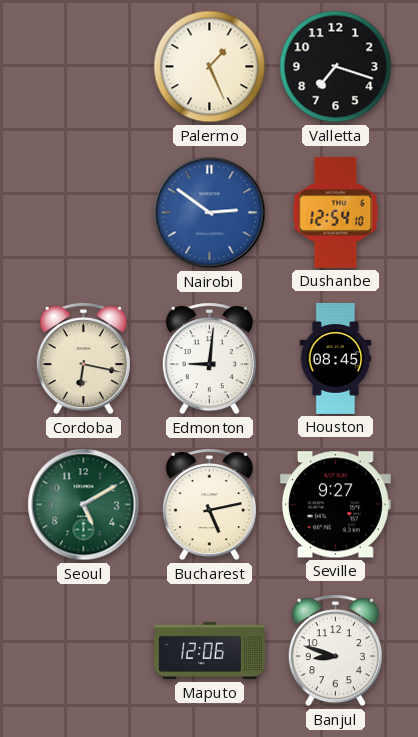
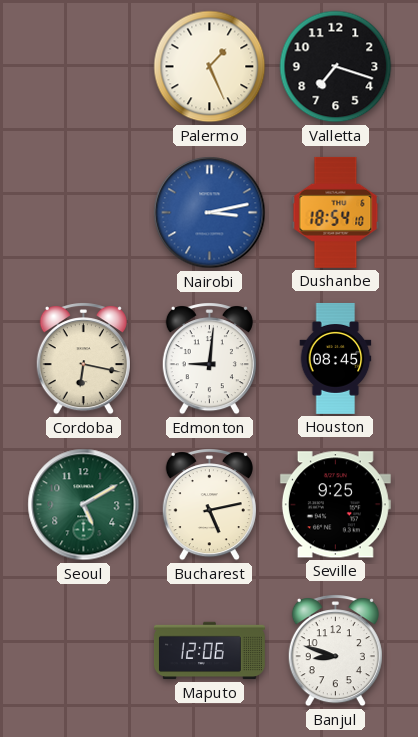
Nairobi: 2:51 -> 3:13
Dushanbe: 12:54 -> 18:54
Seville: 9:27 -> 9:25
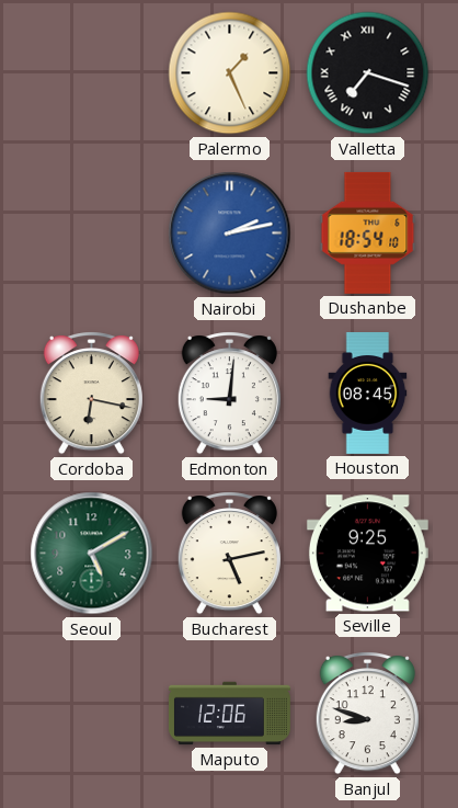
Valletta numerals: Arabic -> Roman
Nairobi: 3:13 -> 2:13
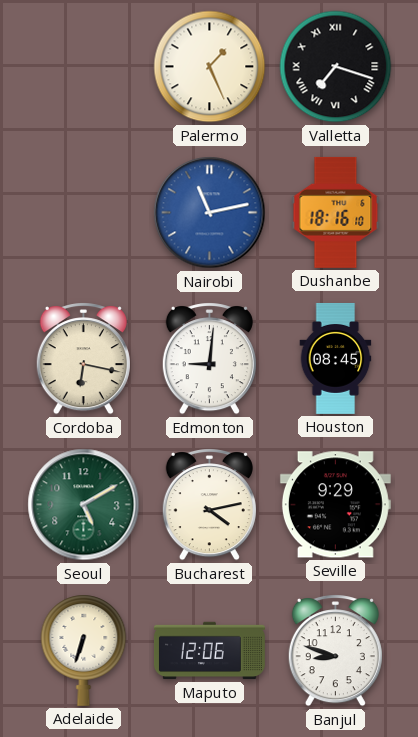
Nairobi: 2:13 -> 11:13
Dushanbe: 18:54 -> 18:16
Bucharest: 5:13 -> 4:13
Seville: 9:25 -> 9:29
Adelaide: none -> 6:33
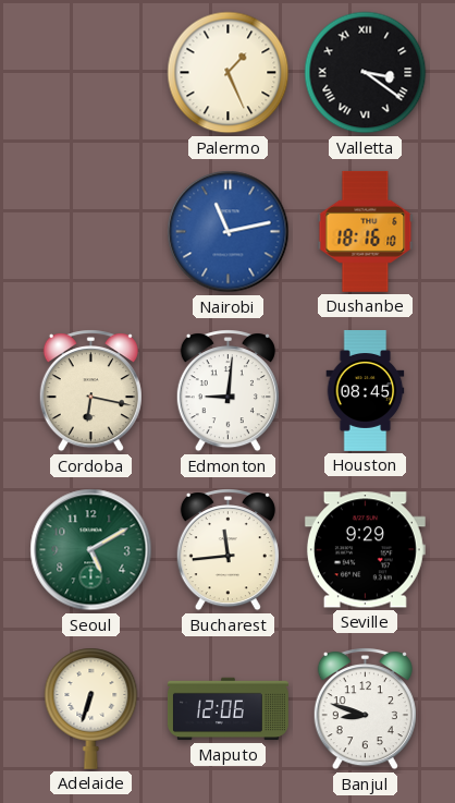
Valletta: 7:18 -> 3:21
Bucharest: 4:13 -> 11:44
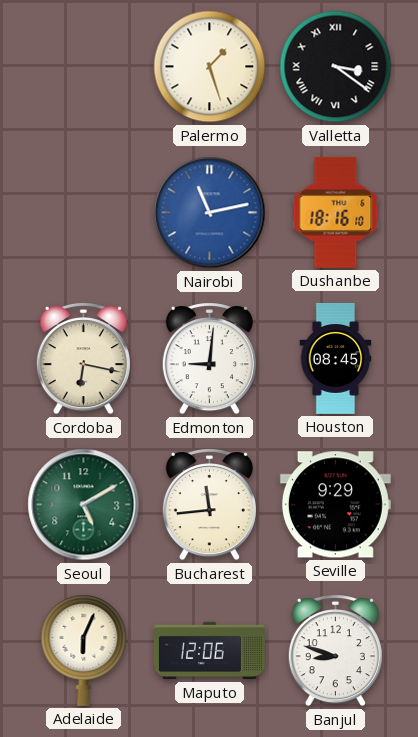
Palermo: 1:26 -> 1:27
Adelaide: 6:33 -> 6:04
